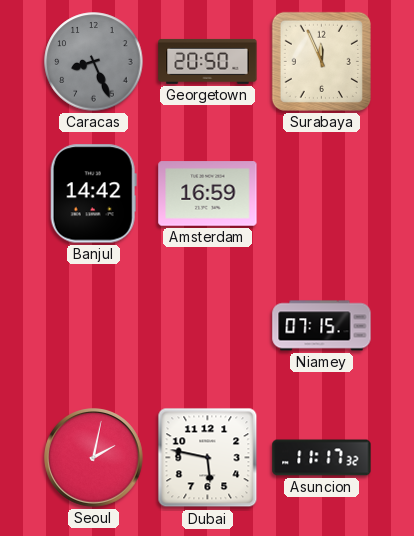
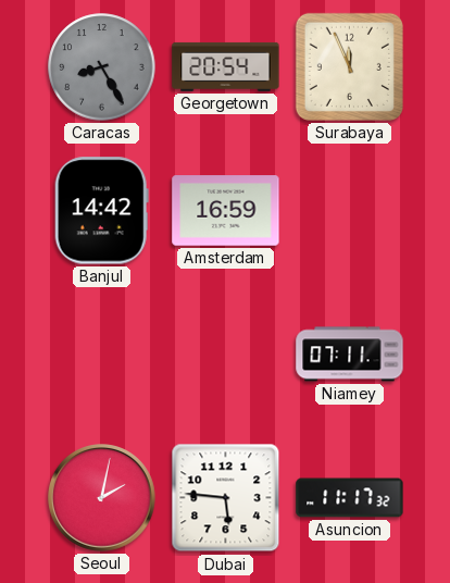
Caracas: 8:26 -> 8:25
Georgetown: 20:50 -> 20:54
Niamey: 07:15 -> 07:11
Dubai: 5:47 -> 5:46
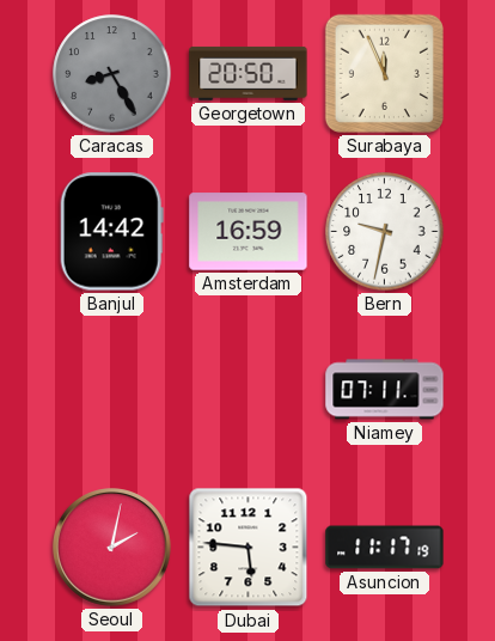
Georgetown: 20:54 -> 20:50
Bern: none -> 9:32
Asuncion: 11:17:32 -> 11:17:19
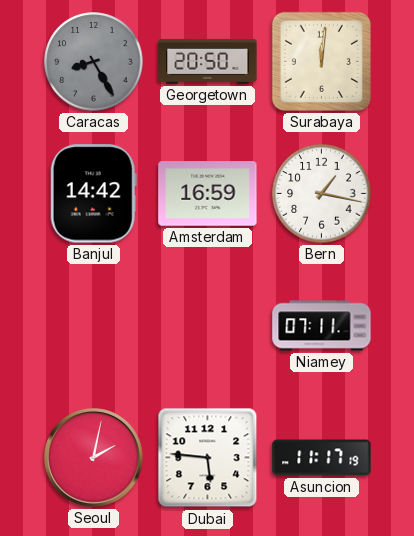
Surabaya: 11:56 -> 12:01
Bern: 9:32 -> 1:17
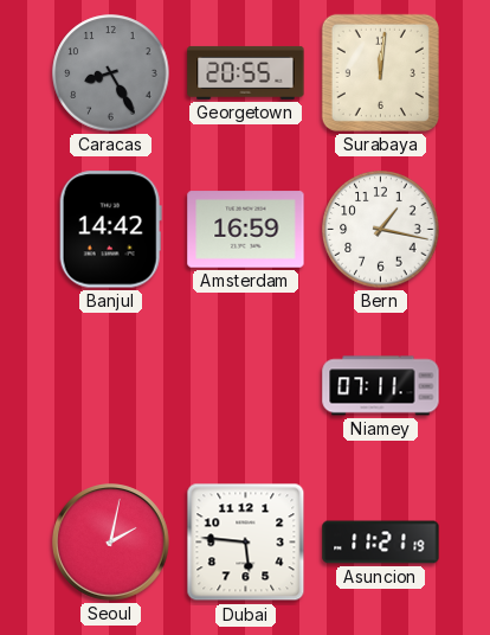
Georgetown: 20:50 -> 20:55
Asuncion: 11:17 -> 11:21
